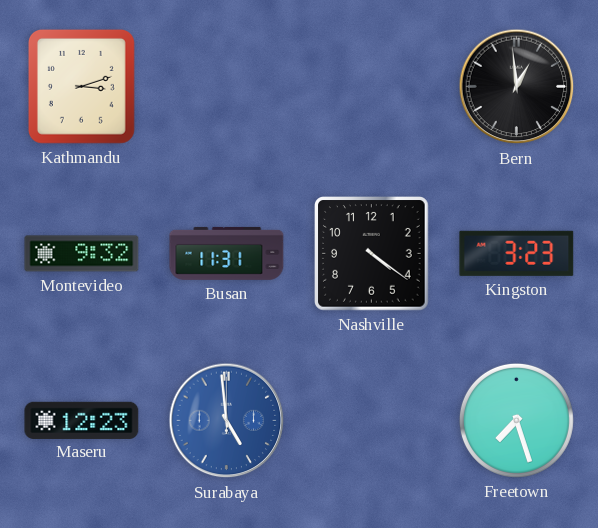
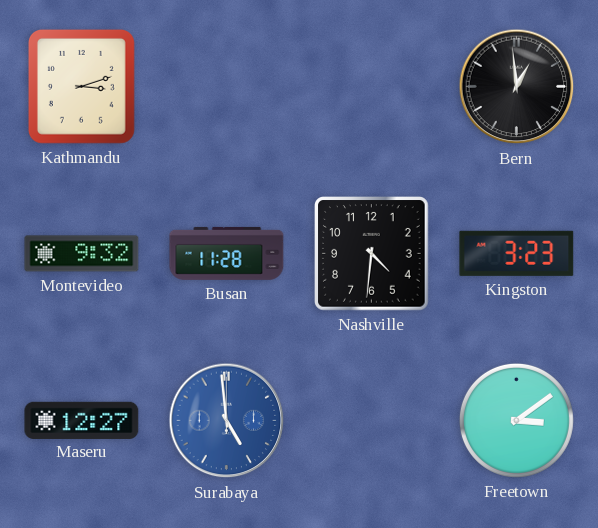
Busan: 11:31 -> 11:28
Nashville: 4:21 -> 4:31
Maseru: 12:23 -> 12:27
Freetown: 7:27 -> 3:09
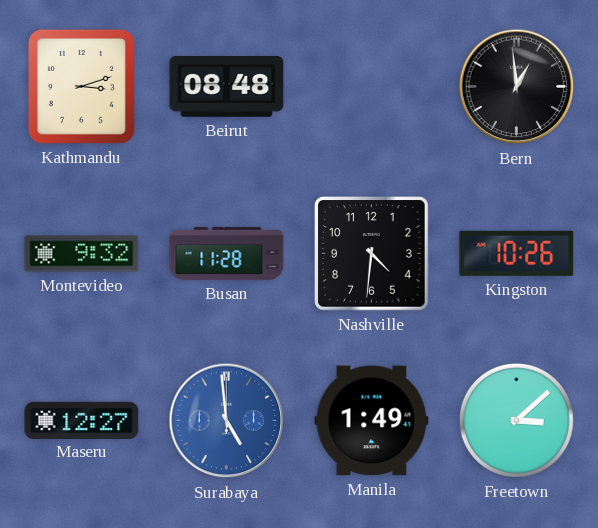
Beirut: none -> 08:48
Kingston: 3:23 -> 10:26
Manila: none -> 1:49
Freetown: 3:09 -> 3:08
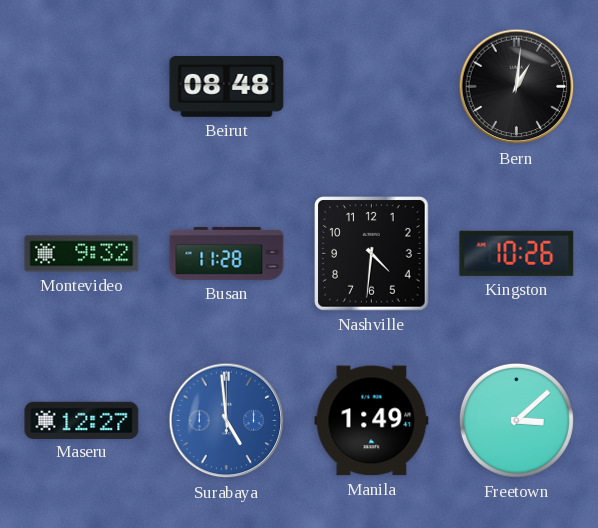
Kathmandu: 3:12 -> none
Bern: 12:59 -> 1:01
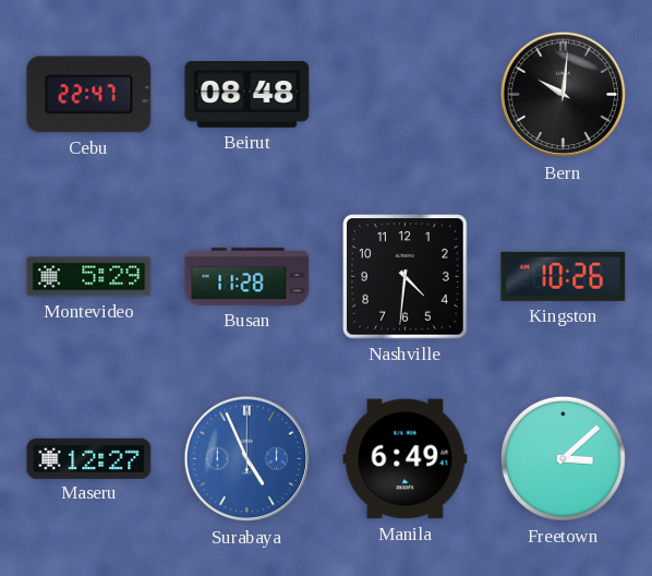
Cebu: none -> 22:47
Bern: 1:01 -> 10:01
Montevideo: 9:32 -> 5:29
Surabaya: 4:59 -> 4:56
Manila: 1:49 -> 6:49
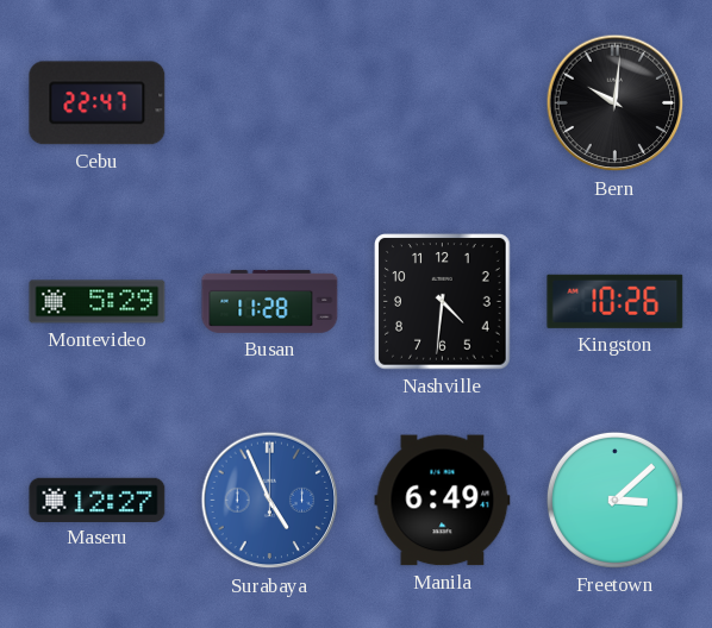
Beirut: 08:48 -> none
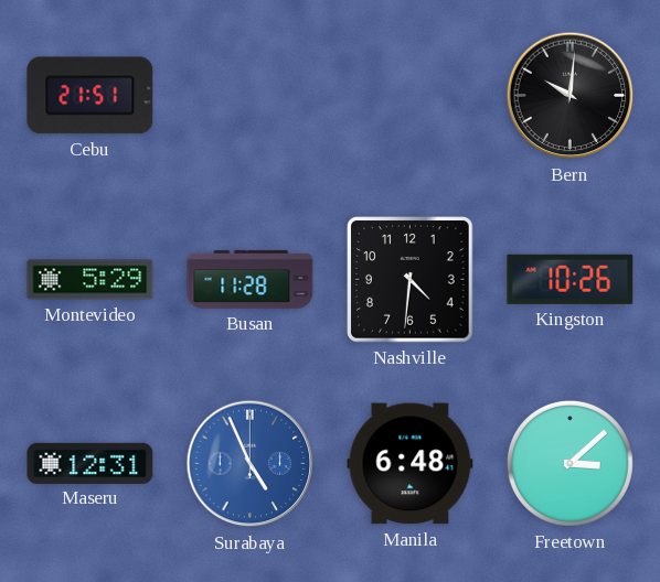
Cebu: 22:47 -> 21:51
Maseru: 12:27 -> 12:31
Manila: 6:49 -> 6:48
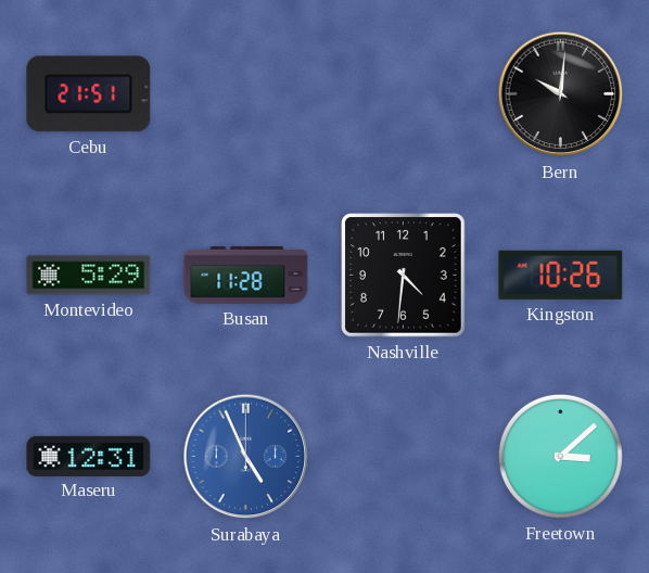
Manila: 6:48 -> none
